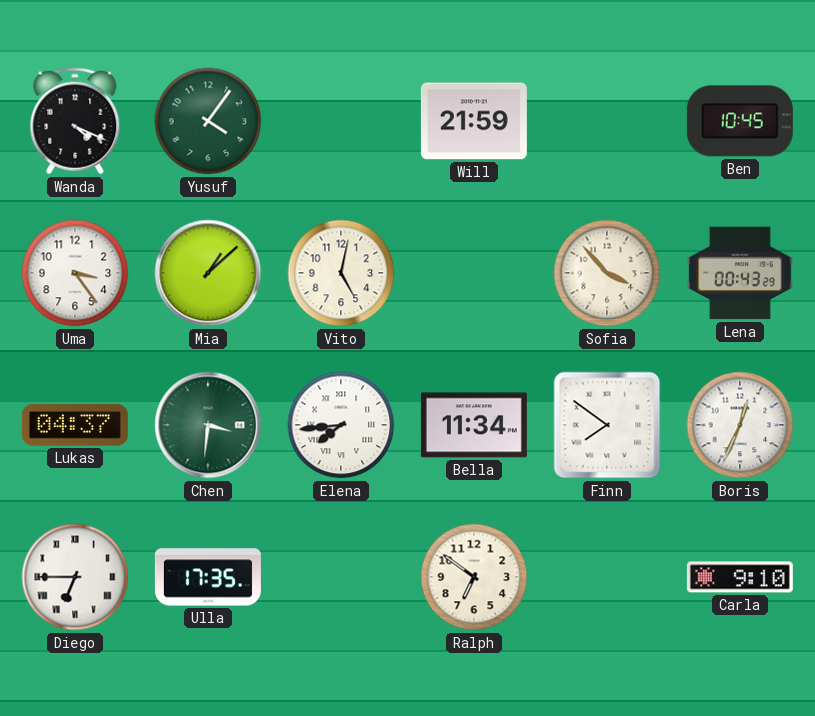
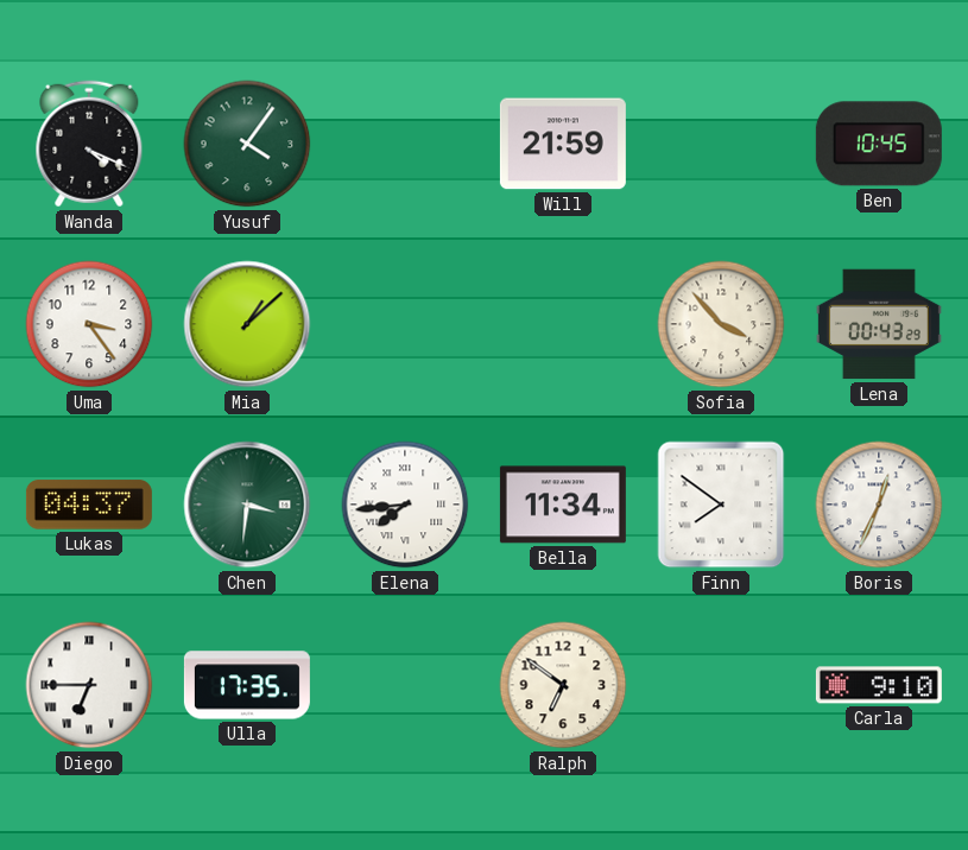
Vito: 5:02 -> none
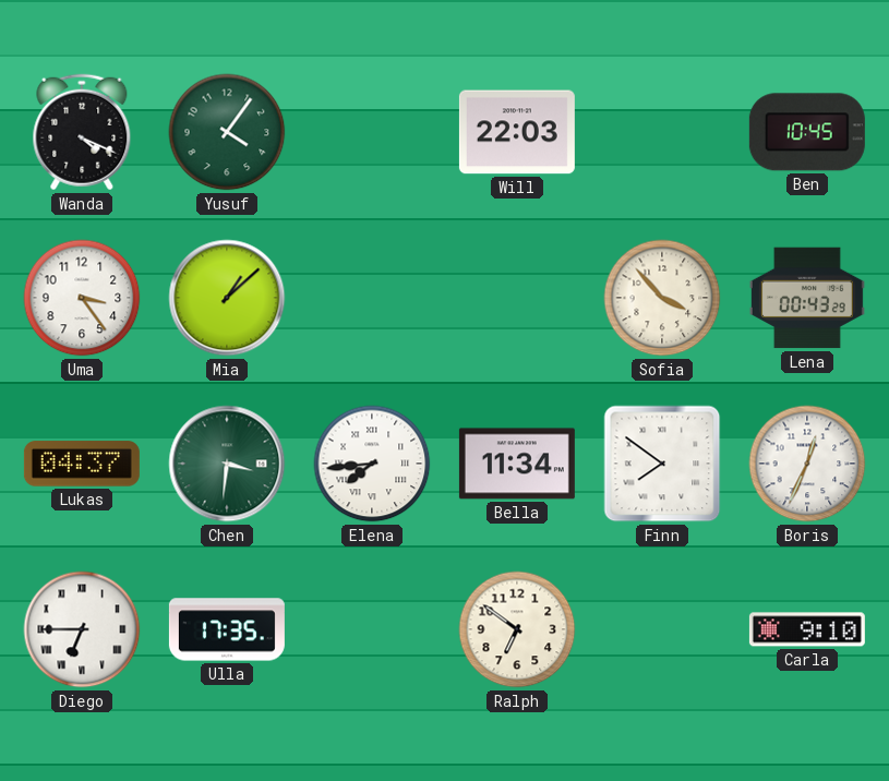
Will: 21:59 -> 22:03
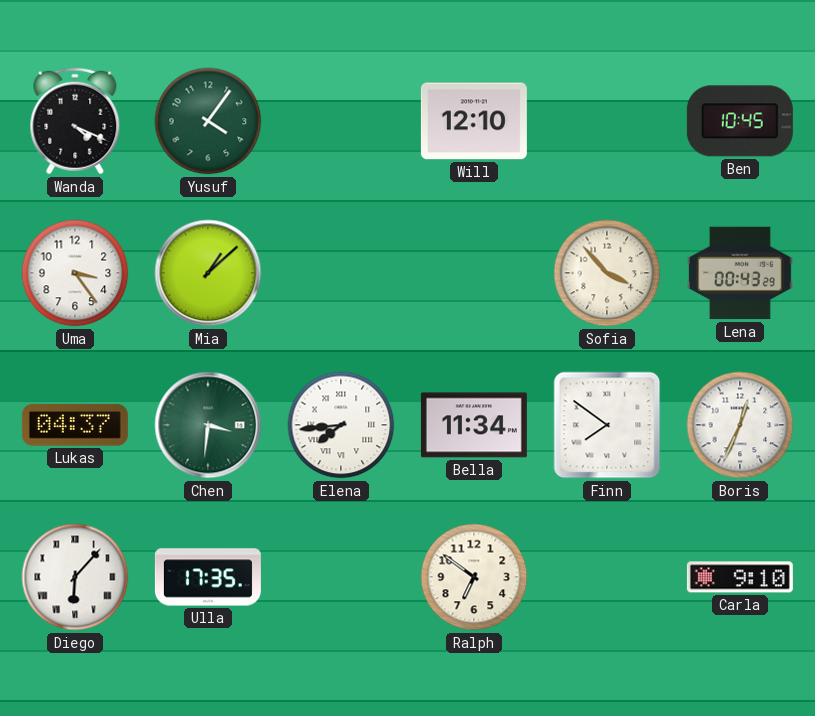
Will: 22:03 -> 12:10
Diego: 6:45 -> 6:07
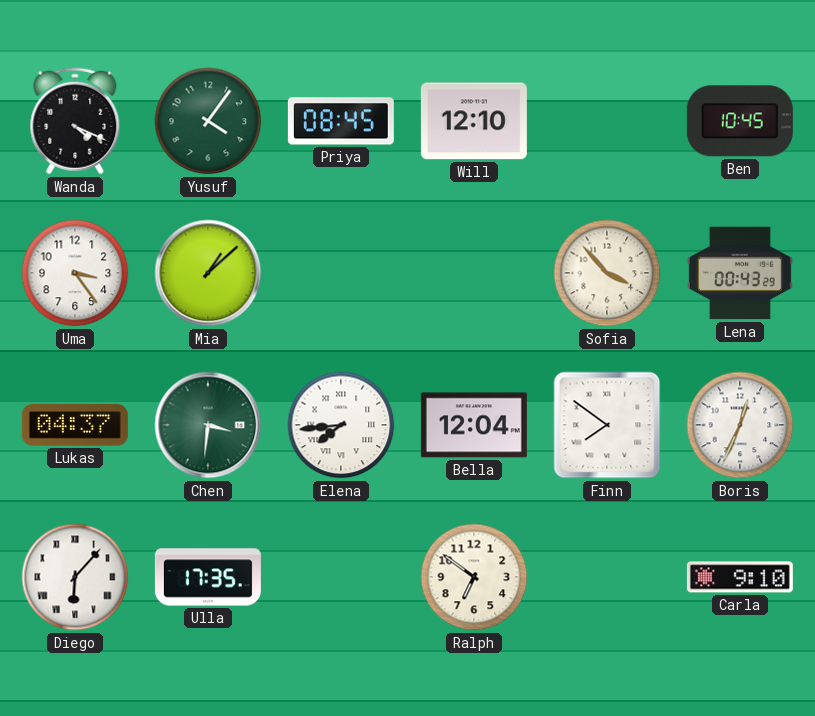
Priya: none -> 08:45
Bella: 11:34 -> 12:04
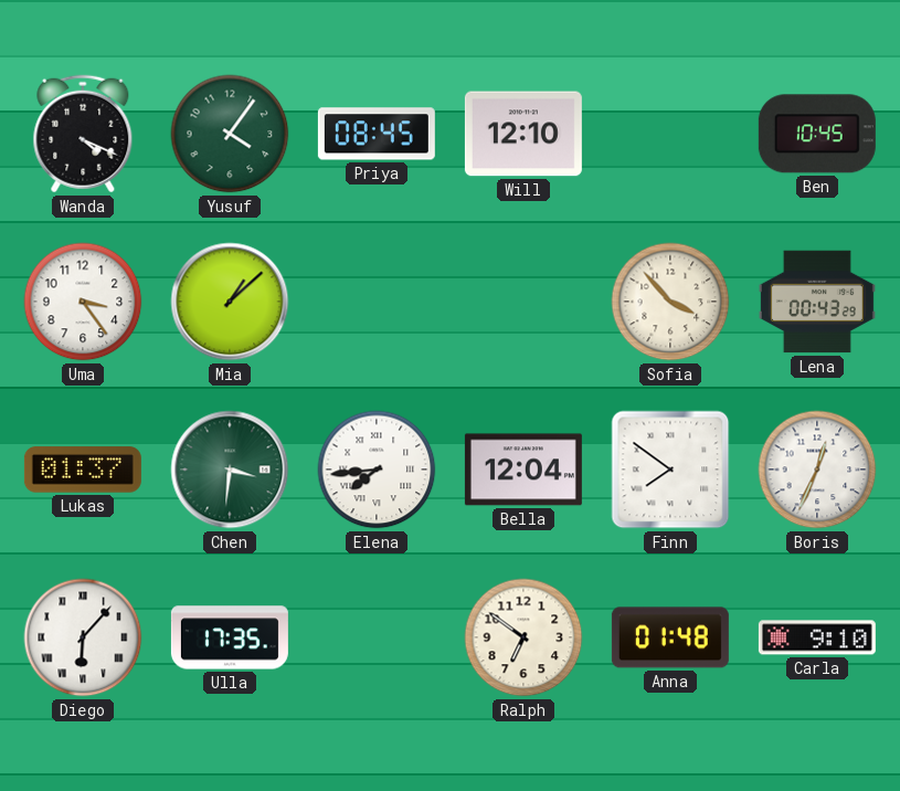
Lukas: 04:37 -> 01:37
Anna: none -> 01:48
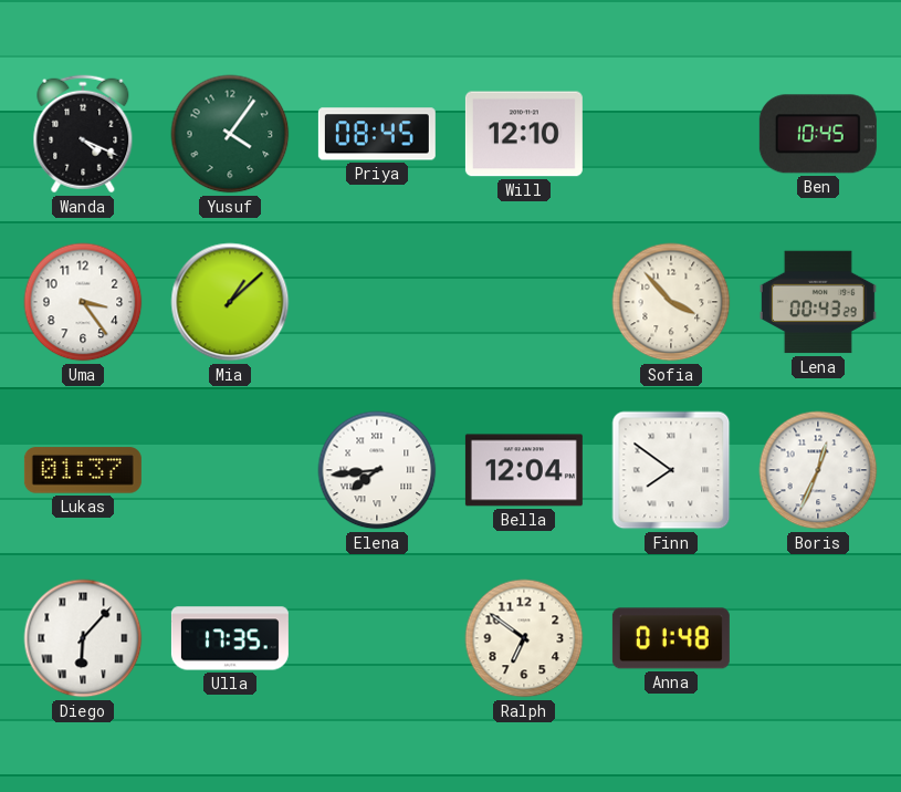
Chen: 3:31 -> none
Carla: 9:10 -> none
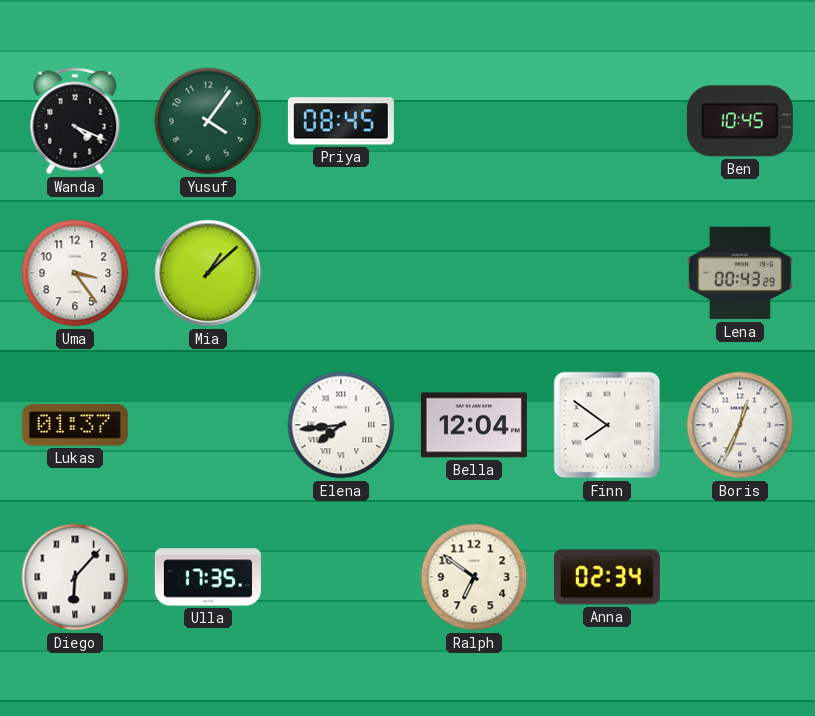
Will: 12:10 -> none
Sofia: 3:53 -> none
Anna: 01:48 -> 02:34
